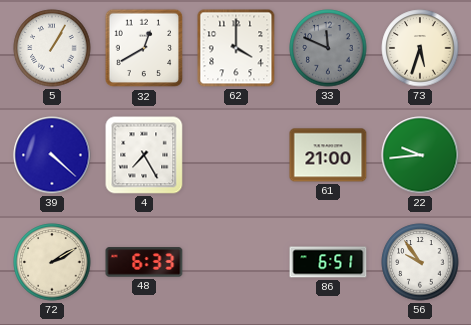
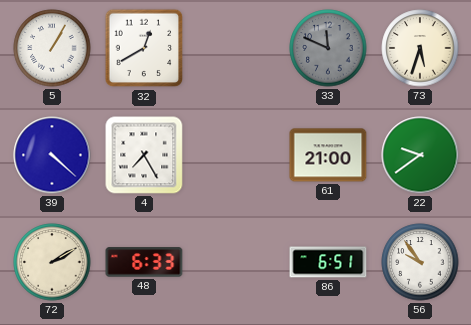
62: 4:00 -> none
22: 9:44 -> 9:39
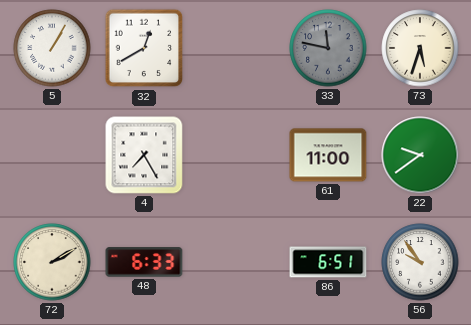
33: 11:49 -> 11:47
39: 4:22 -> none
61: 21:00 -> 11:00
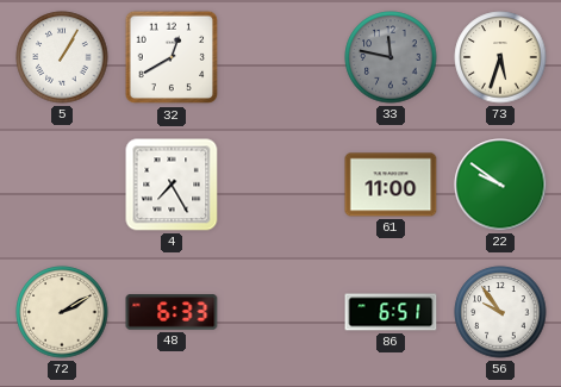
22: 9:39 -> 9:51
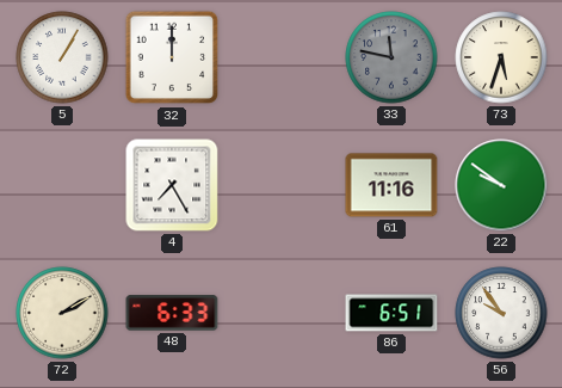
32: 12:40 -> 12:00
61: 11:00 -> 11:16
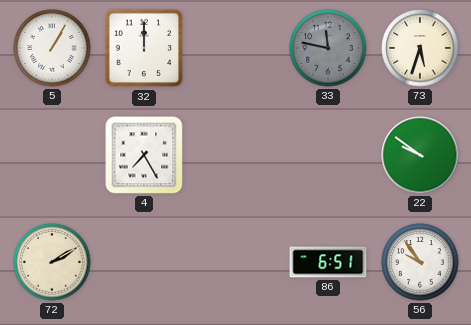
61: 11:16 -> none
48: 6:33 -> none
